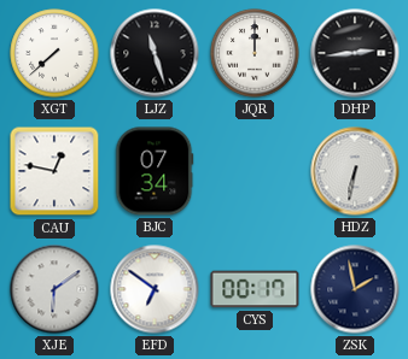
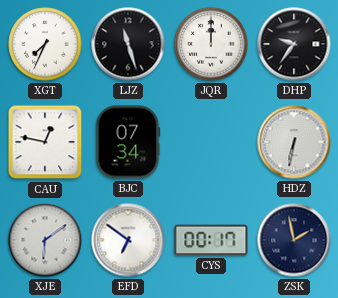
XGT: 7:38 -> 7:34
DHP: 2:44 -> 9:36
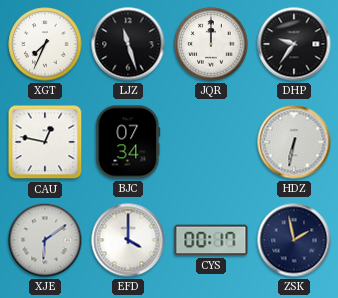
EFD: 6:51 -> 4:00
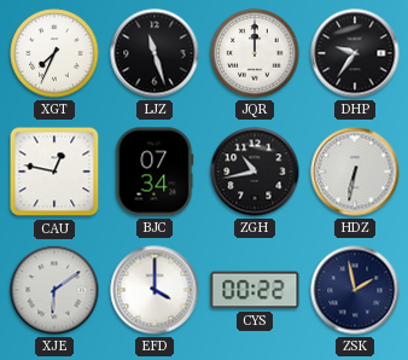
ZGH: none -> 10:43
CYS: 00:17 -> 00:22
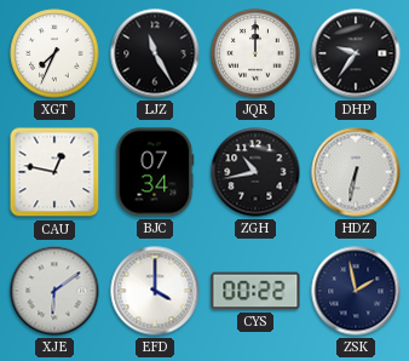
LJZ: 11:27 -> 11:25
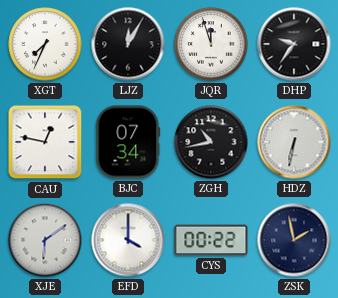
LJZ: 11:25 -> 12:05
JQR: 12:00 -> 11:57
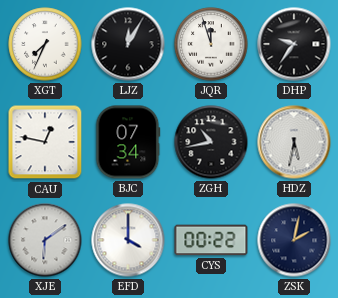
HDZ: 6:32 -> 5:32
ZSK: 1:58 -> 2:02
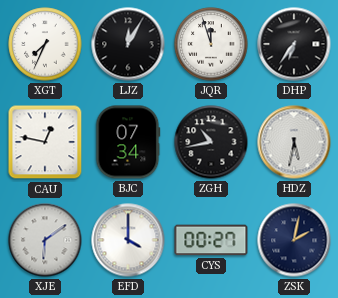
DHP: 9:36 -> 6:36
CYS: 00:22 -> 00:27
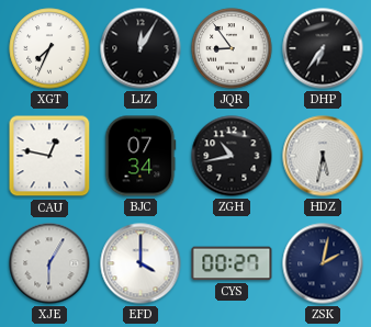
JQR: 11:57 -> 8:54
XJE: 6:09 -> 6:05
